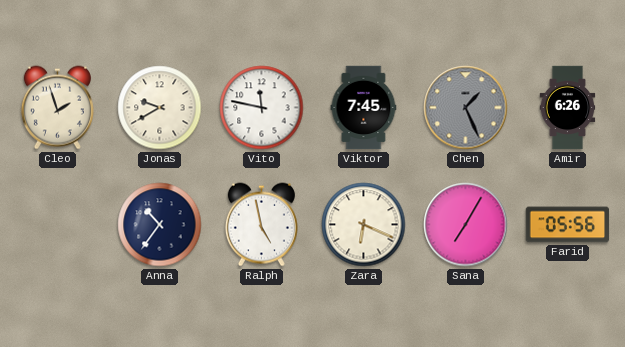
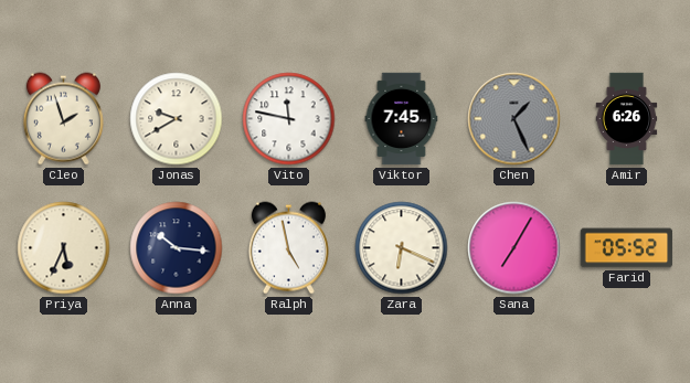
Priya: none -> 5:34
Anna: 10:36 -> 10:16
Farid: 05:56 -> 05:52
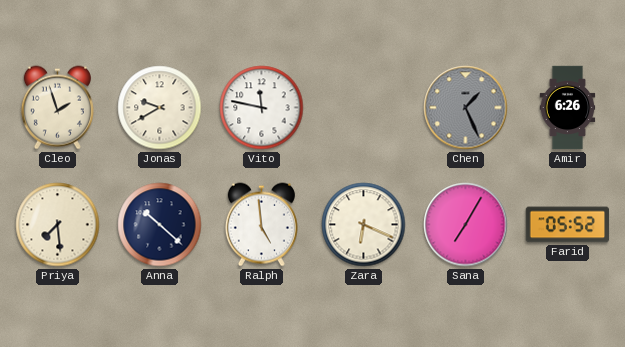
Viktor: 7:45 -> none
Priya: 5:34 -> 7:29
Anna: 10:16 -> 10:22
Ralph: 4:58 -> 4:59
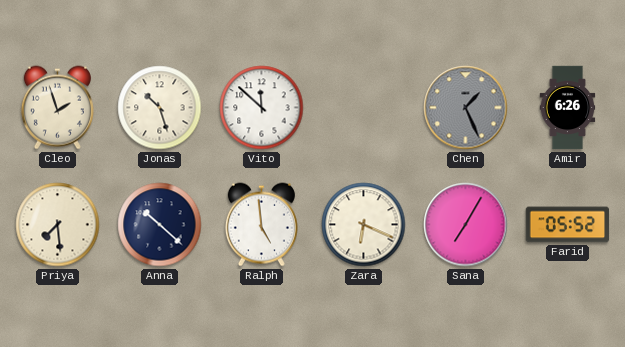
Jonas: 9:40 -> 10:27
Vito: 11:47 -> 11:52
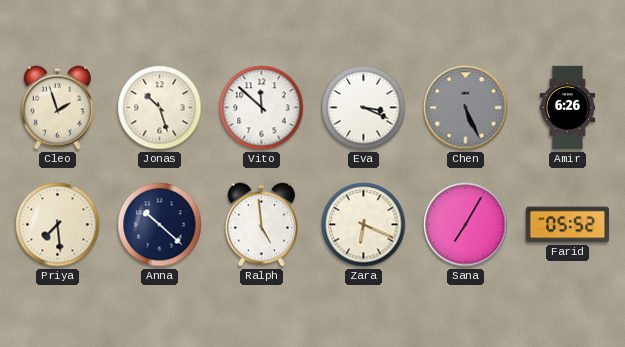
Eva: none -> 3:19
Chen: 1:26 -> 5:26
